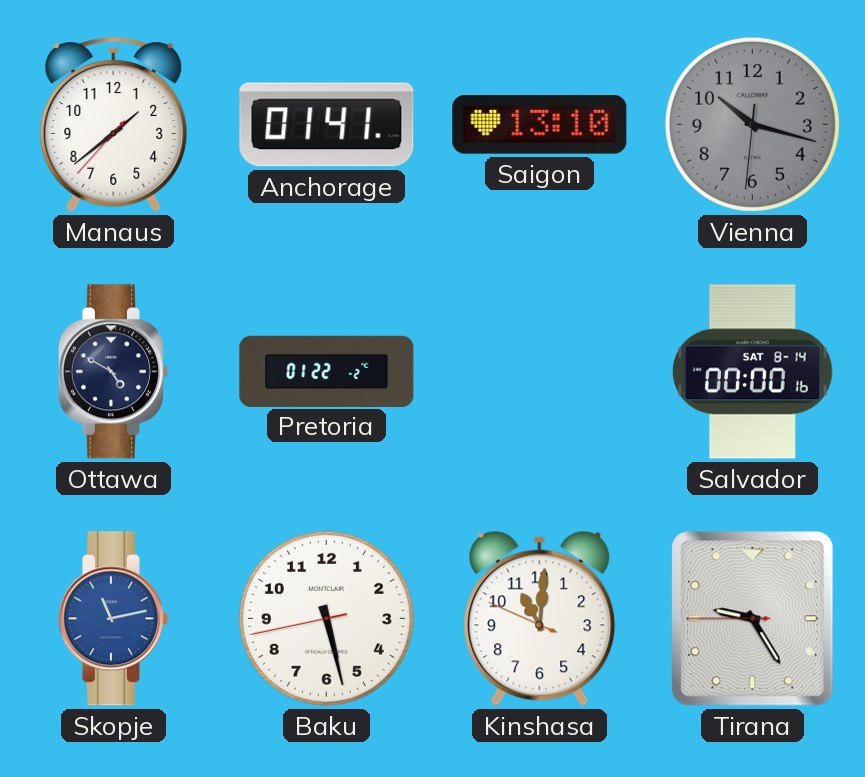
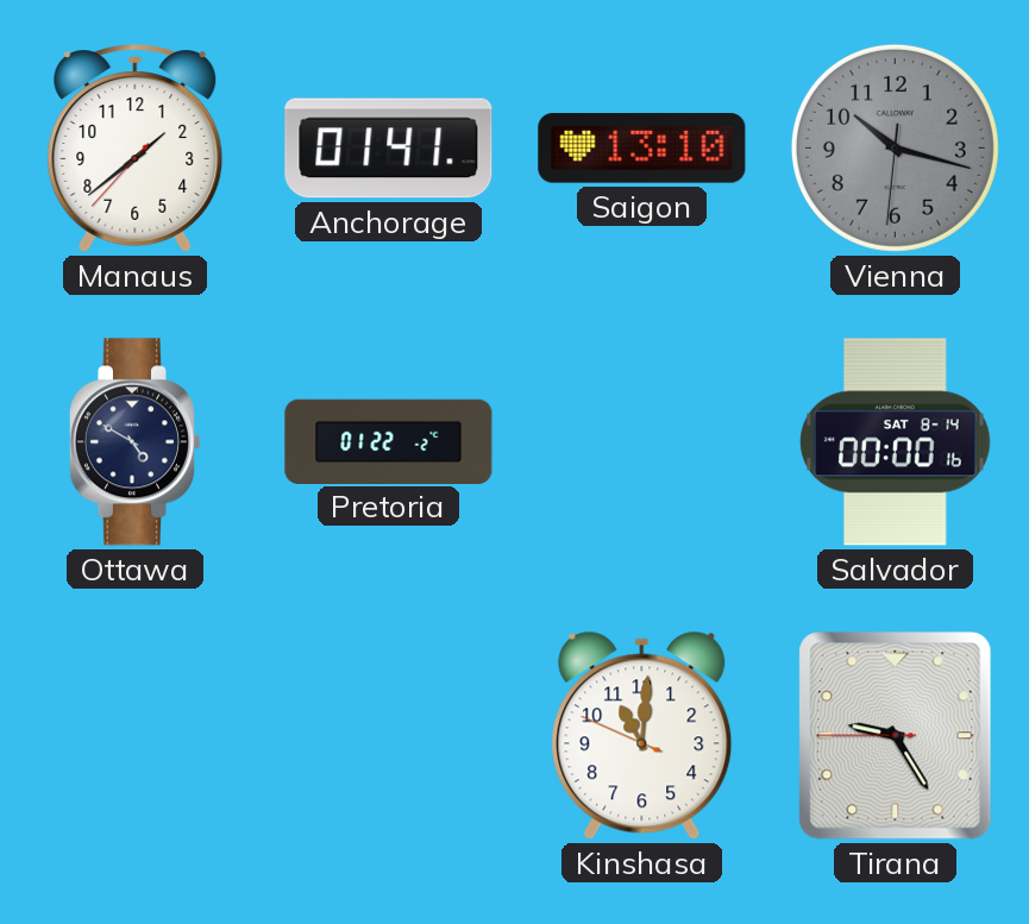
Skopje: 11:13 -> none
Baku: 5:27 -> none
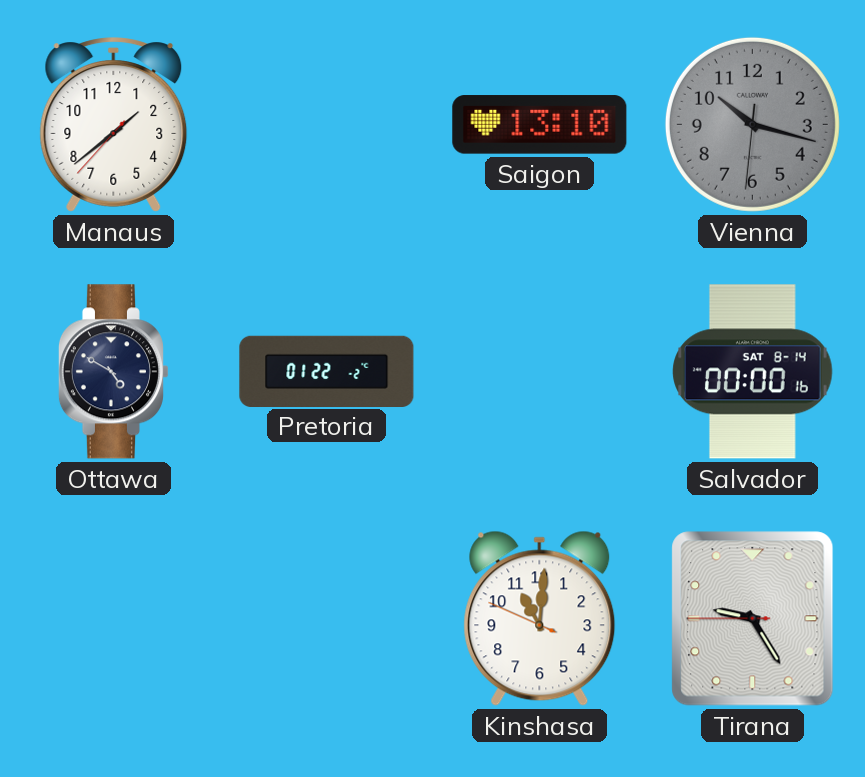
Anchorage: 01:41 -> none
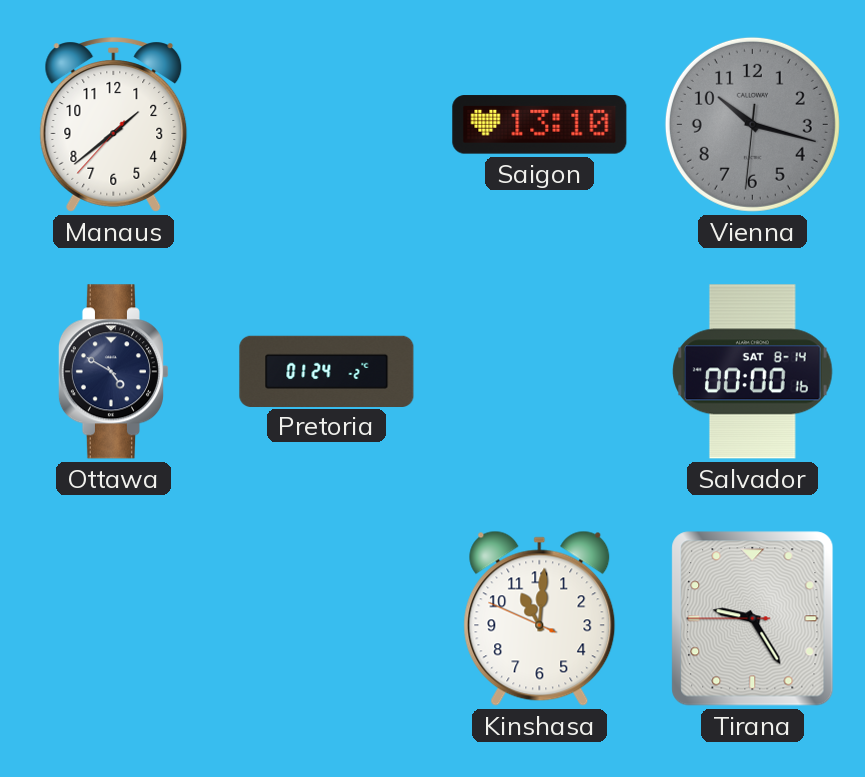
Pretoria: 01:22 -> 01:24
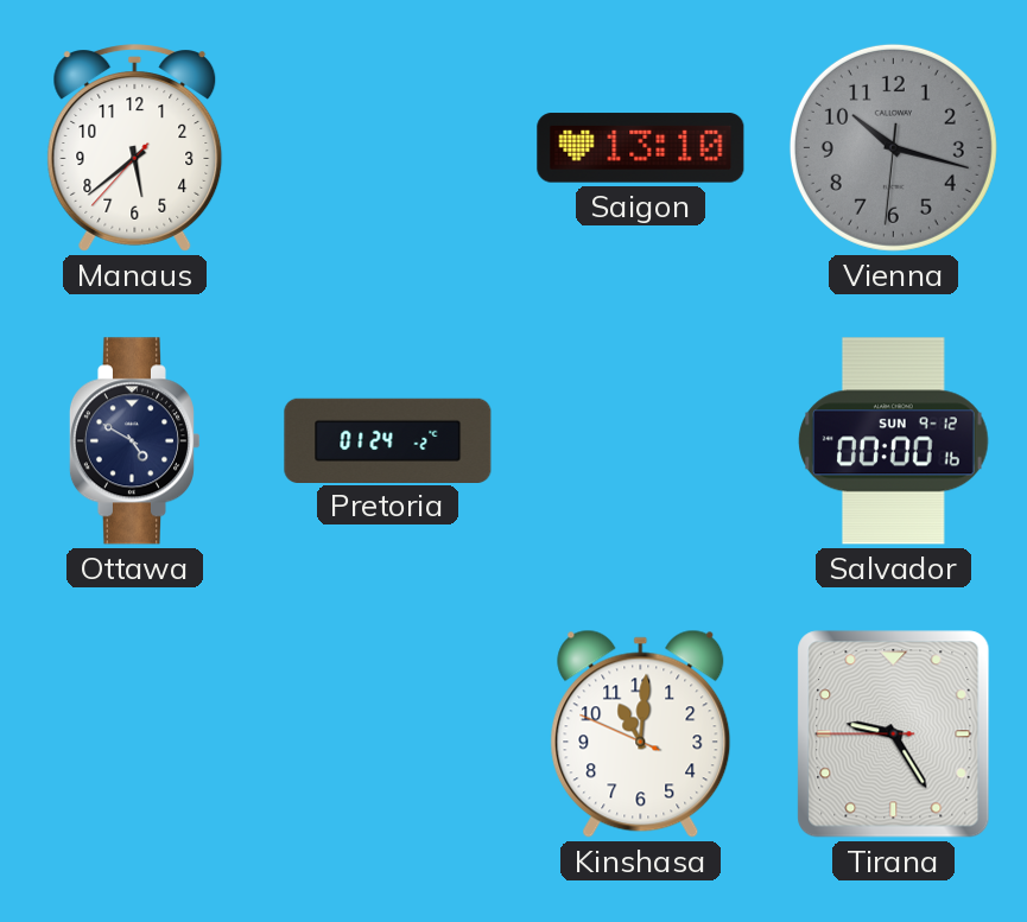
Manaus: 1:38 -> 5:38
Salvador date: SAT 8-14 -> SUN 9-12
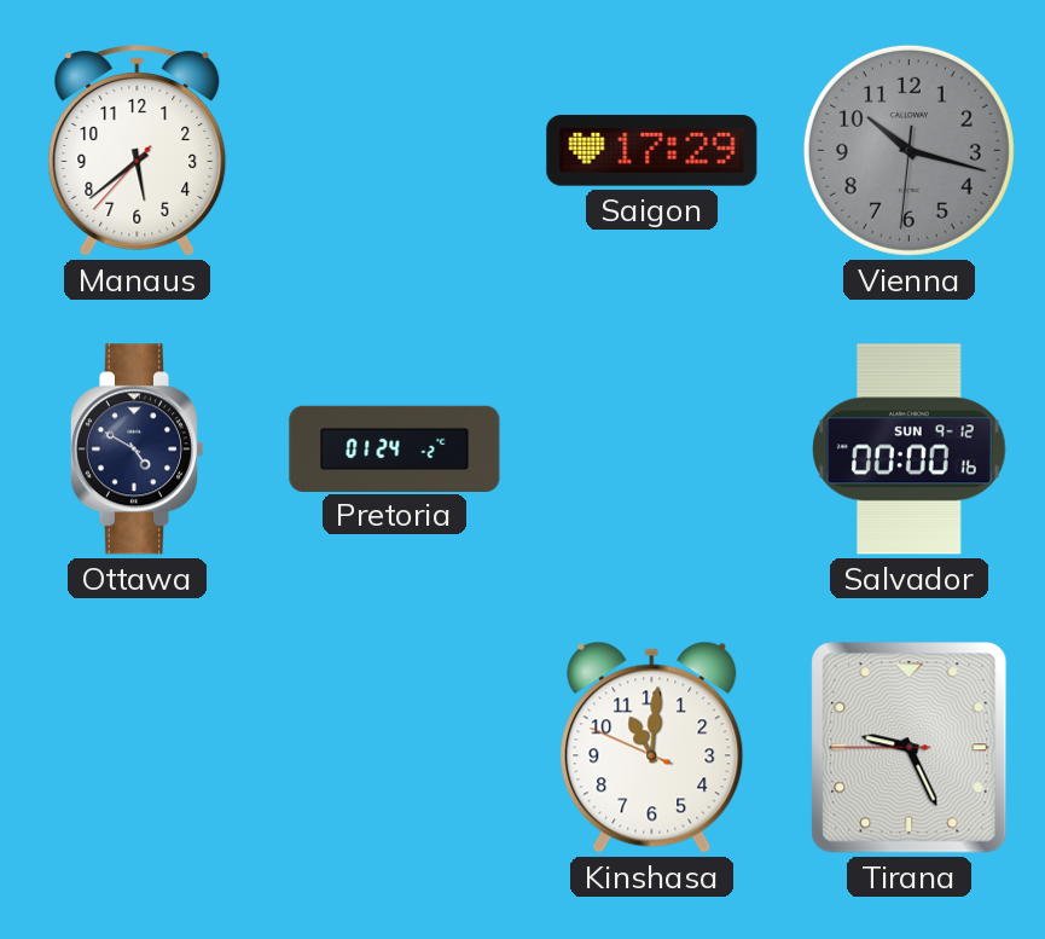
Saigon: 13:10 -> 17:29
Tirana: 9:24 -> 9:25
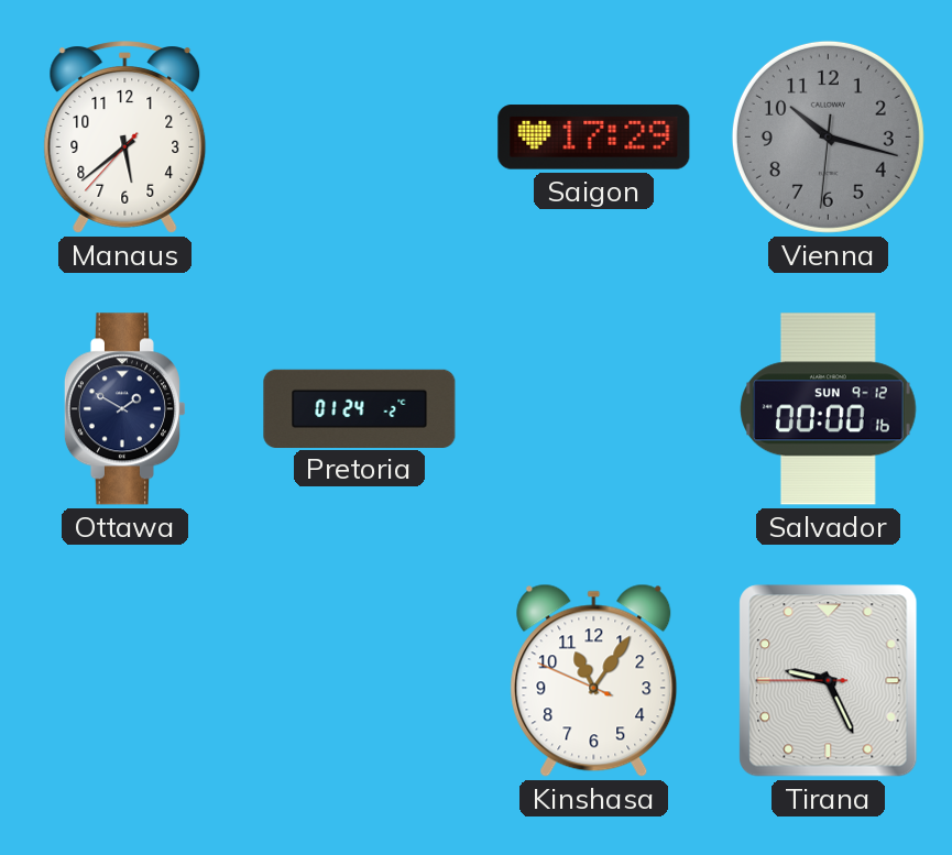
Ottawa: 4:50 -> 1:50
Kinshasa: 11:00 -> 11:05
